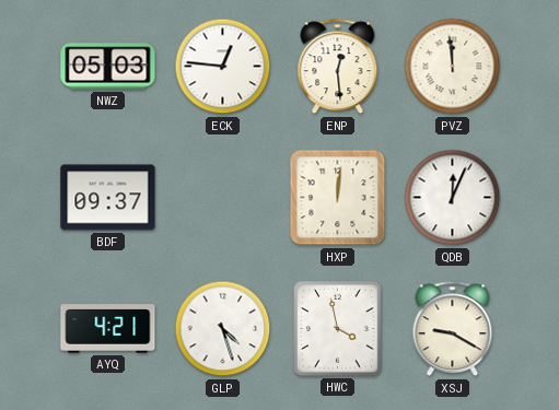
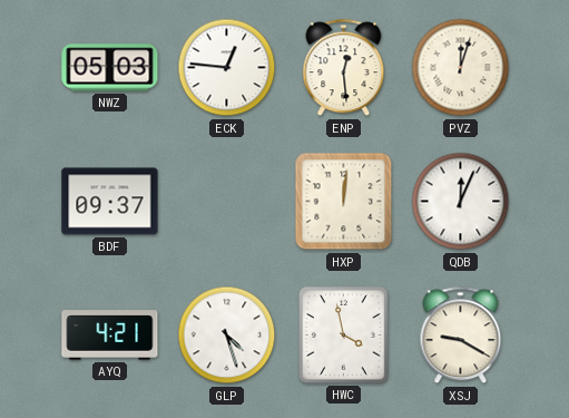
PVZ: 11:59 -> 12:03
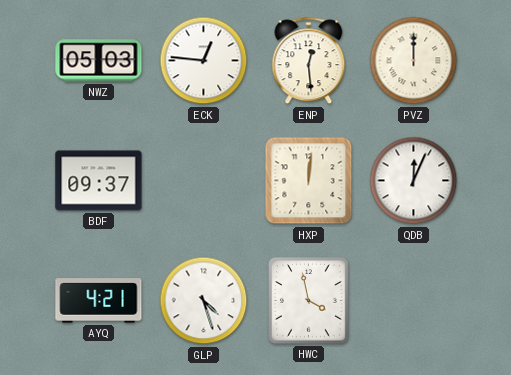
PVZ: 12:03 -> 12:00
XSJ: 9:20 -> none
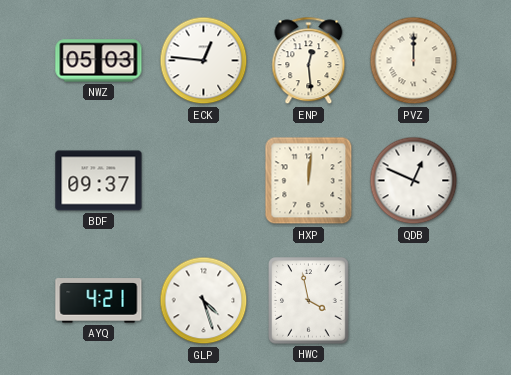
QDB: 12:04 -> 12:49
